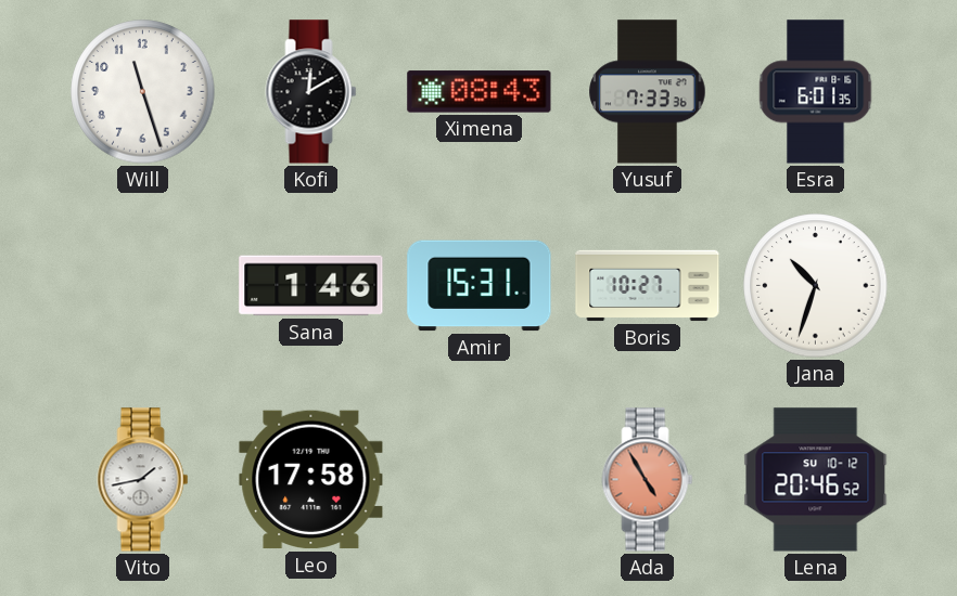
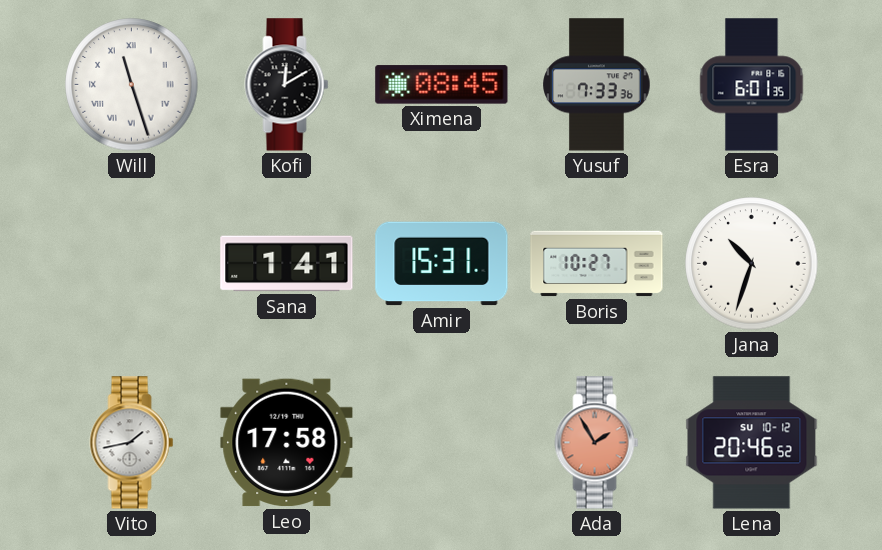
Will numerals: Arabic -> Roman
Ximena: 08:43 -> 08:45
Sana: 1:46 -> 1:41
Ada: 4:55 -> 1:55
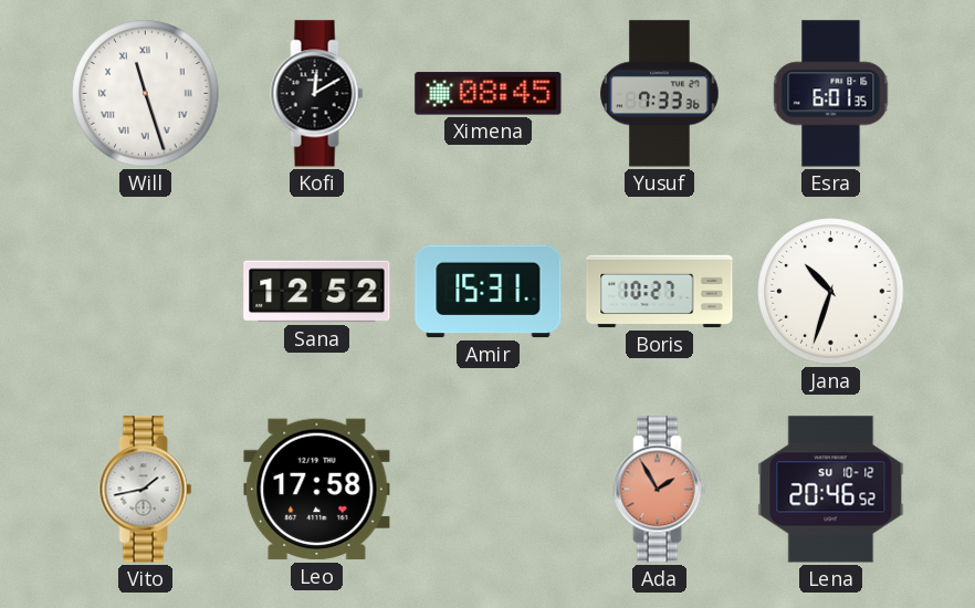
Sana: 1:41 -> 12:52
